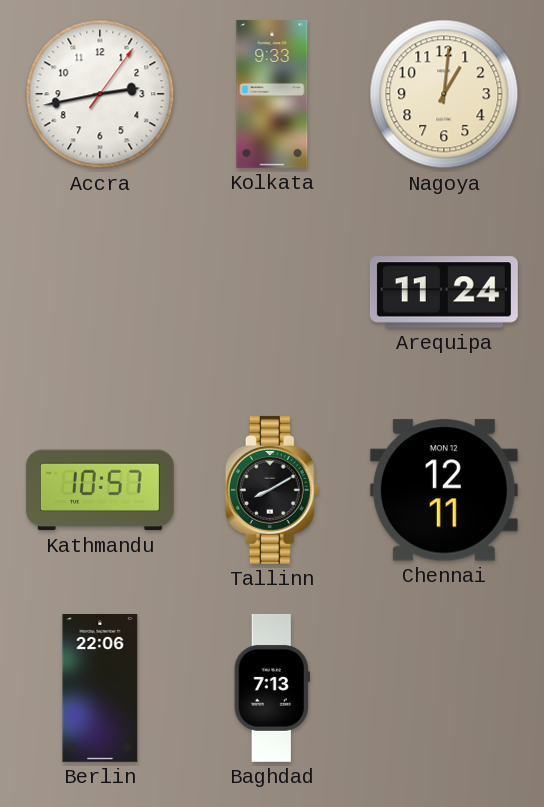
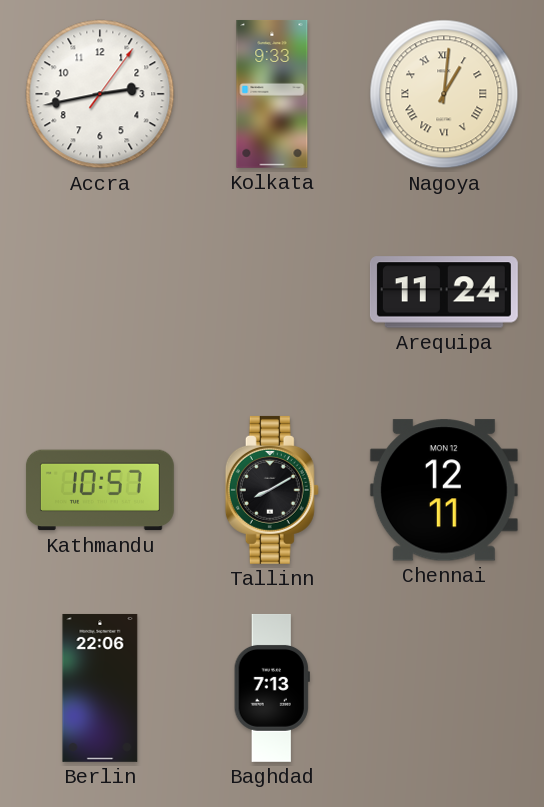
Nagoya numerals: Arabic -> Roman
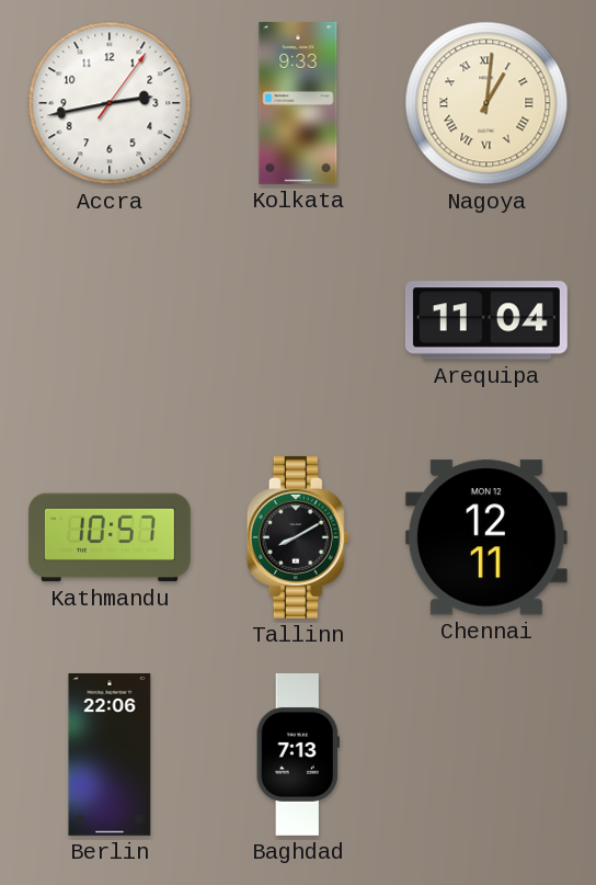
Arequipa: 11:24 -> 11:04
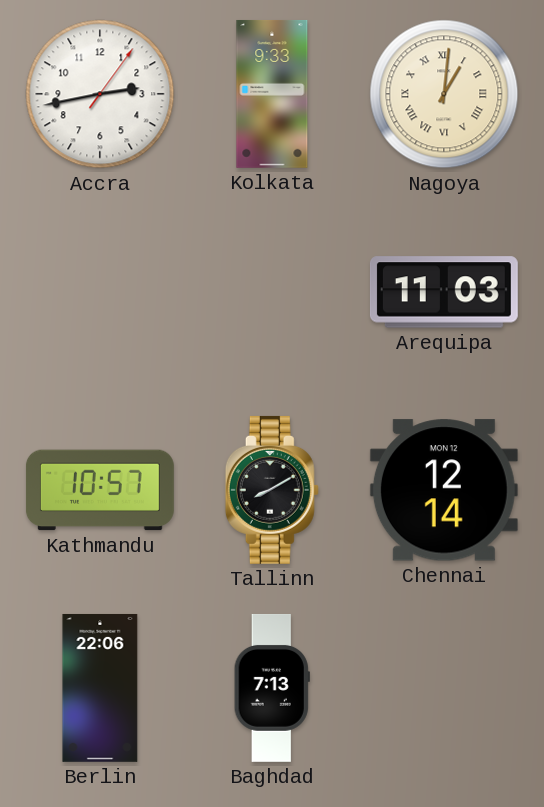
Arequipa: 11:04 -> 11:03
Chennai: 12:11 -> 12:14
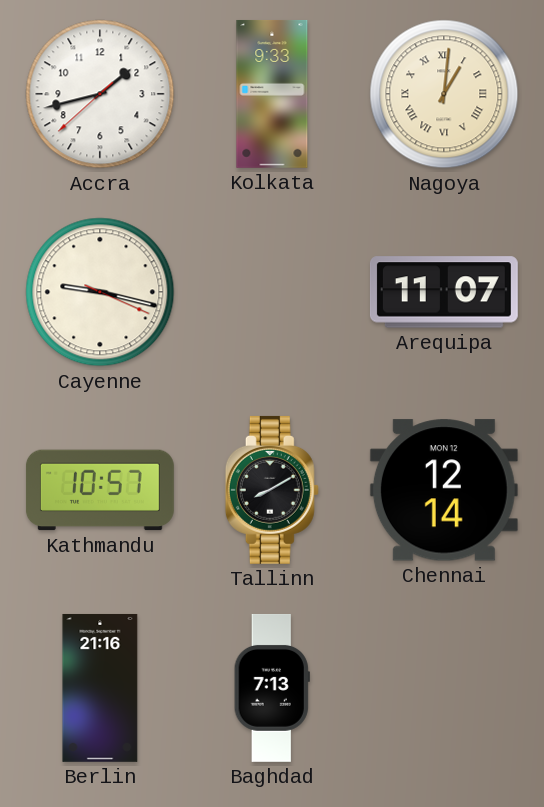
Accra: 2:43 -> 1:42
Cayenne: none -> 9:17
Arequipa: 11:03 -> 11:07
Berlin: 22:06 -> 21:16
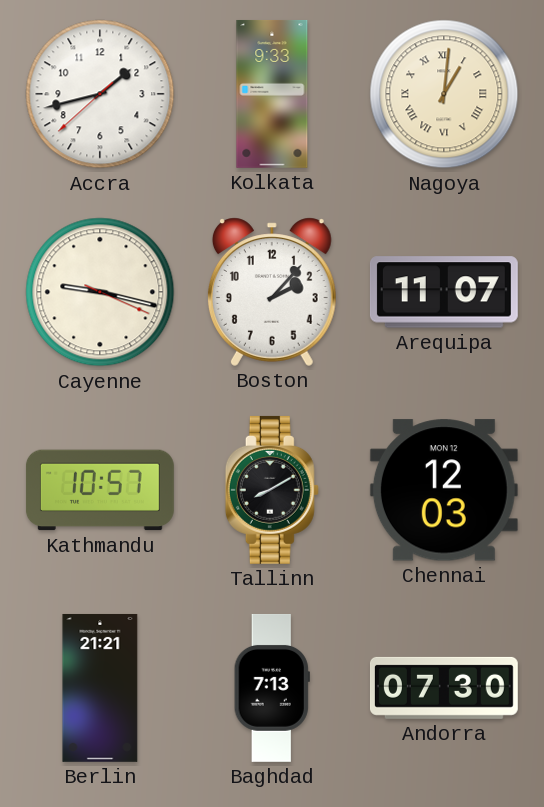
Boston: none -> 2:07
Chennai: 12:14 -> 12:03
Berlin: 21:16 -> 21:21
Andorra: none -> 07:30
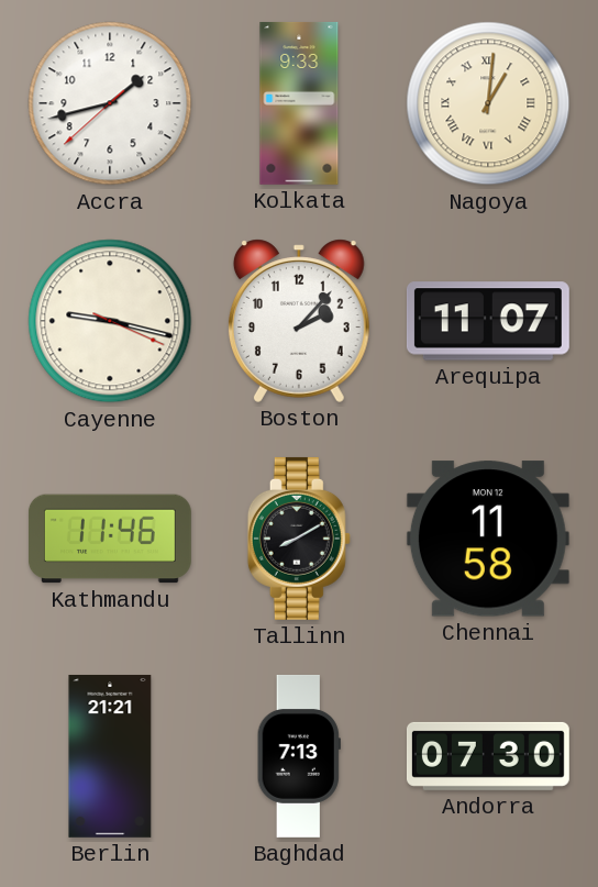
Kathmandu: 10:57 -> 11:46
Chennai: 12:03 -> 11:58
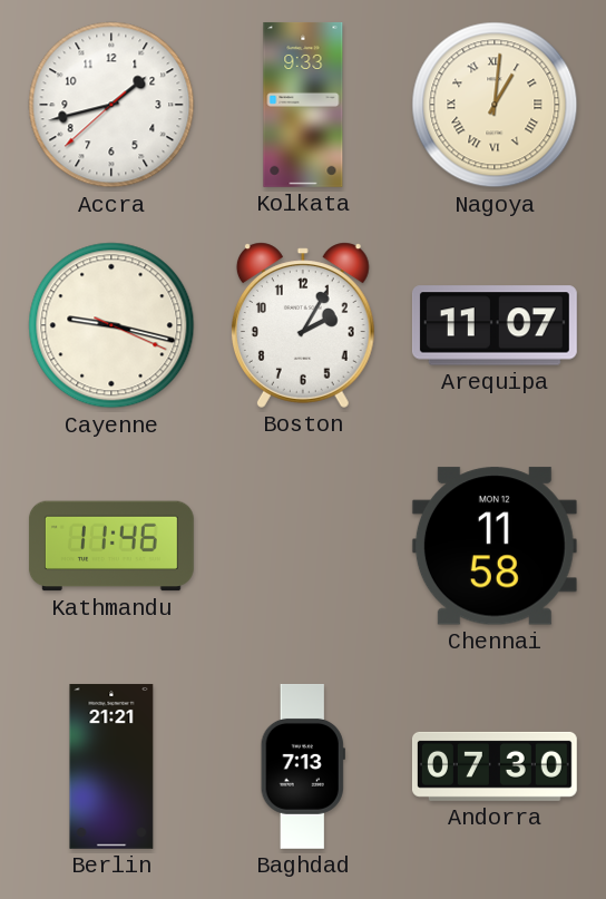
Boston: 2:07 -> 2:05
Tallinn: 8:10 -> none
